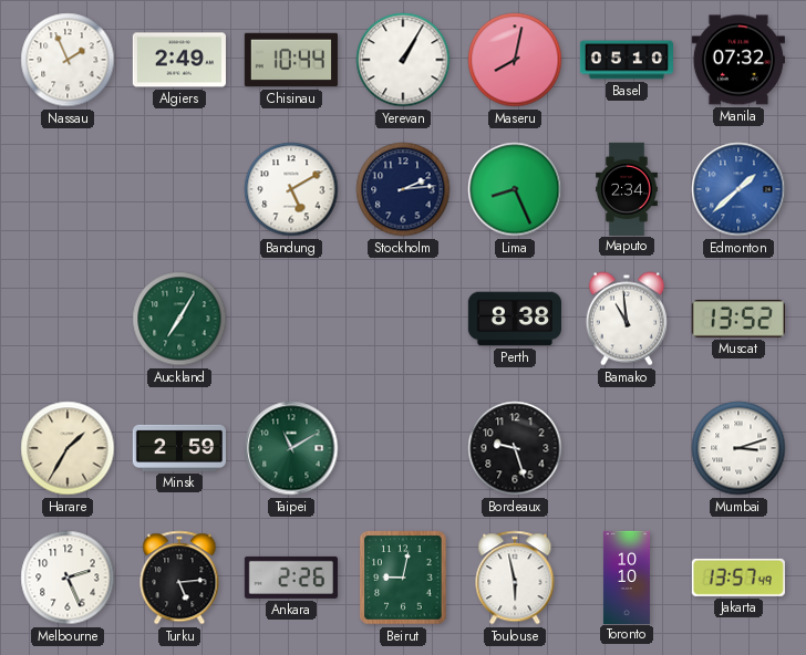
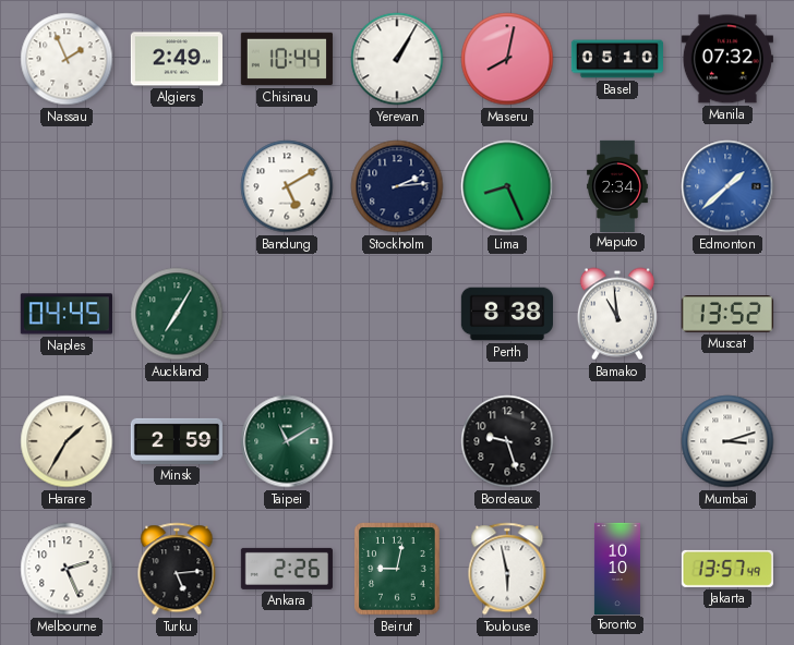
Naples: none -> 04:45
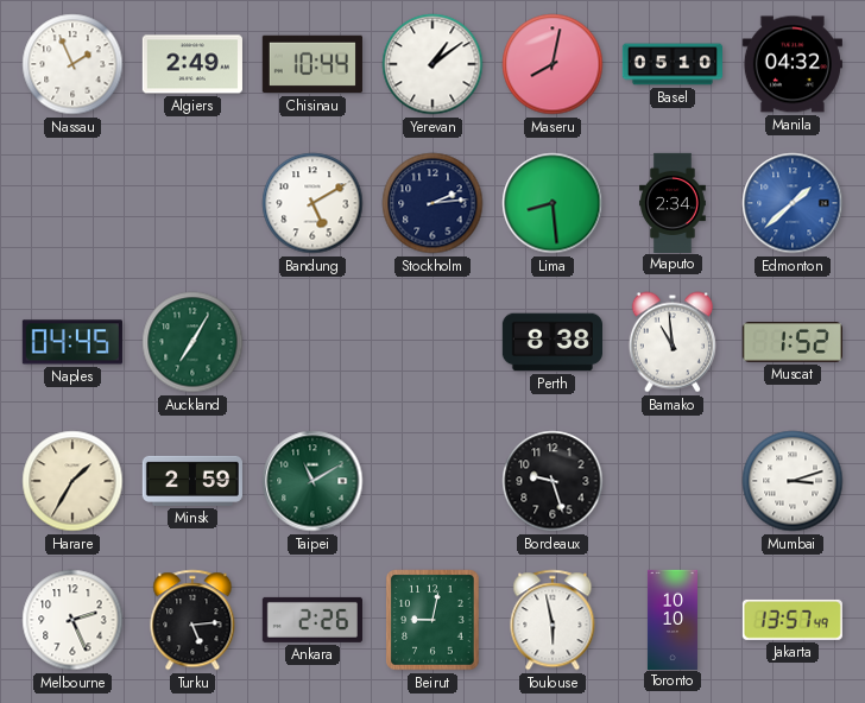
Yerevan: 1:05 -> 1:09
Manila: 07:32 -> 04:32
Lima: 8:26 -> 8:29
Muscat: 13:52 -> 1:52
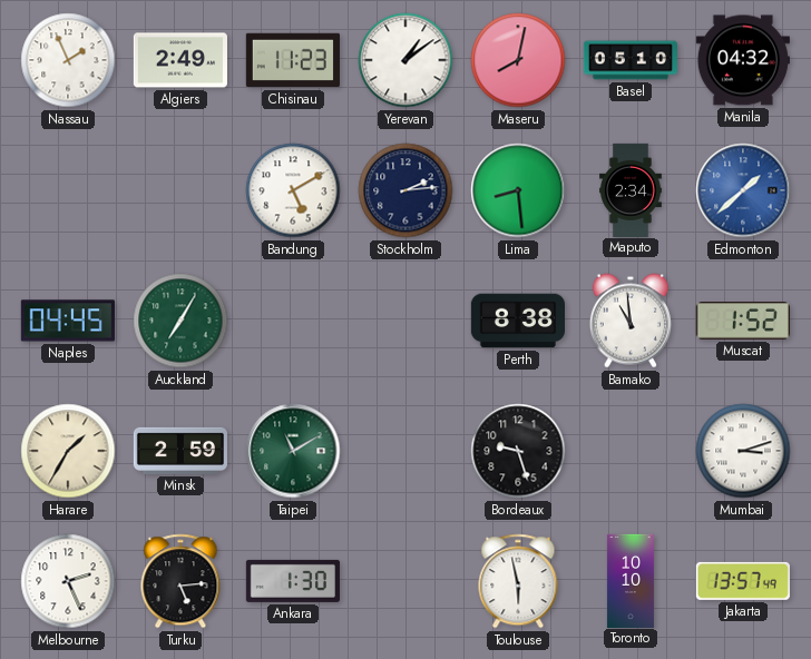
Chisinau: 10:44 -> 11:23
Ankara: 2:26 -> 1:30
Beirut: 9:02 -> none
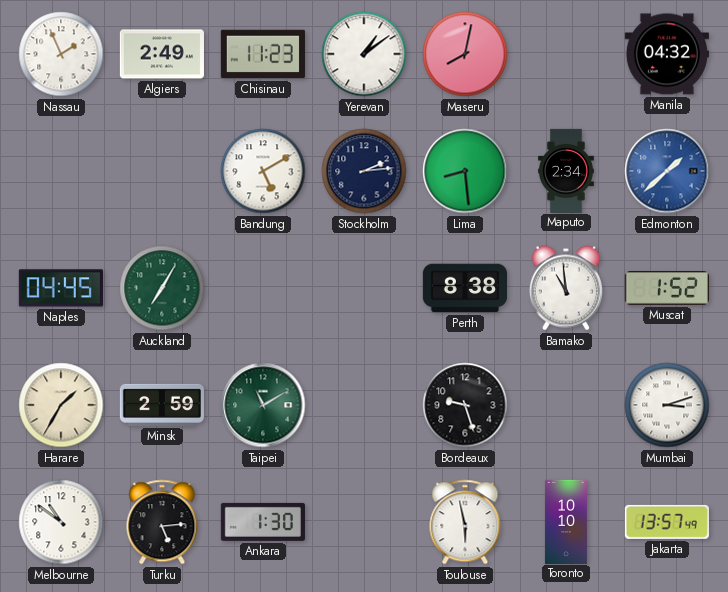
Basel: 05:10 -> none
Melbourne: 2:26 -> 10:51
